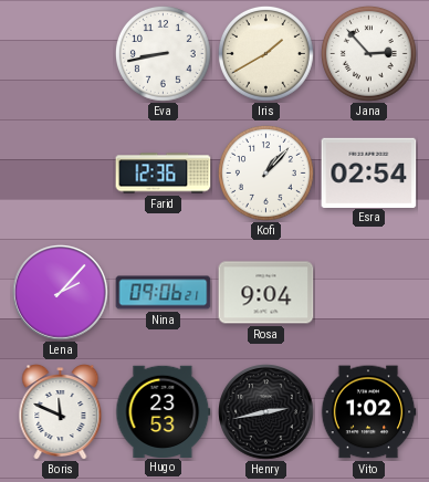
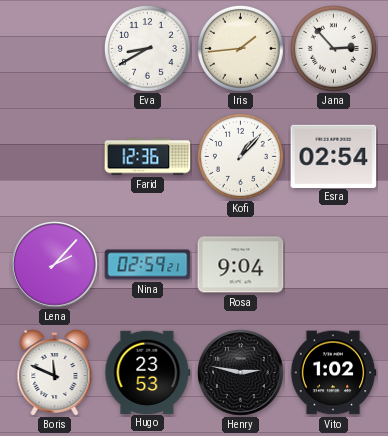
Eva: 8:43 -> 8:40
Iris: 1:40 -> 1:44
Nina: 09:06 -> 02:59
Henry: 2:43 -> 2:47
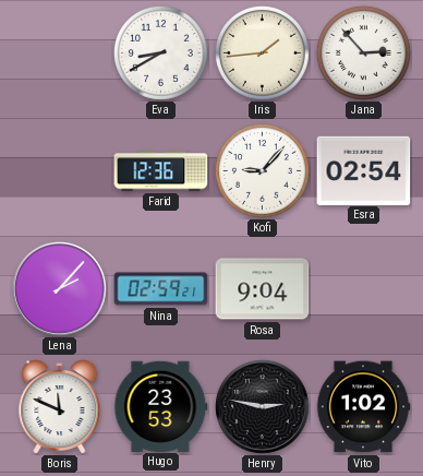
Kofi: 1:07 -> 9:07
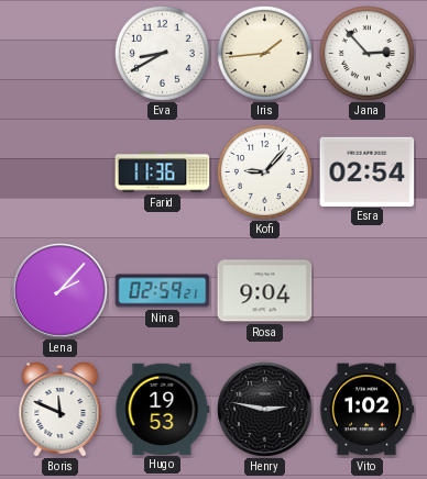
Farid: 12:36 -> 11:36
Hugo: 23:53 -> 19:53
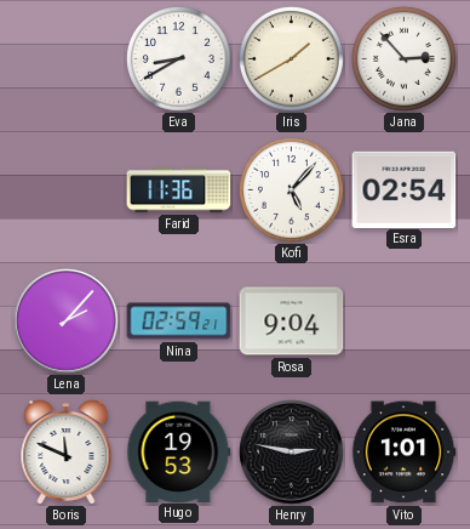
Iris: 1:44 -> 1:40
Kofi: 9:07 -> 5:07
Vito: 1:02 -> 1:01
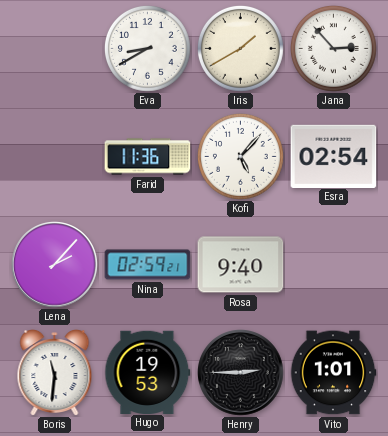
Rosa: 9:04 -> 9:40
Boris: 11:49 -> 11:31
Henry: 2:47 -> 2:45
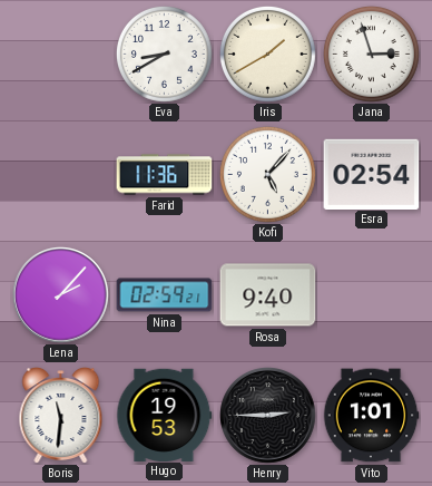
Jana: 2:53 -> 2:57
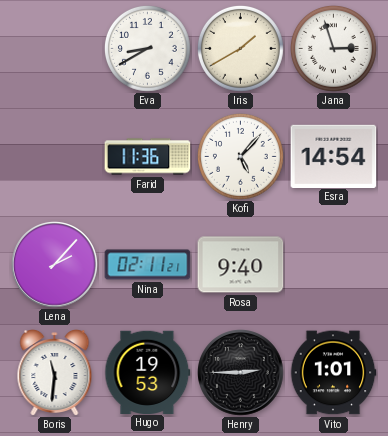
Esra: 02:54 -> 14:54
Nina: 02:59 -> 02:11
